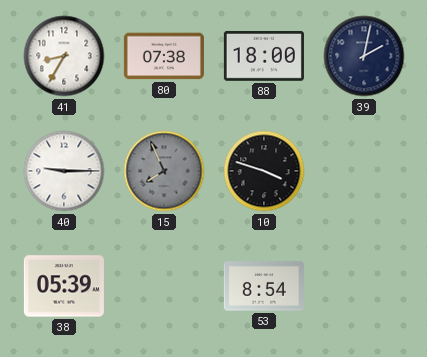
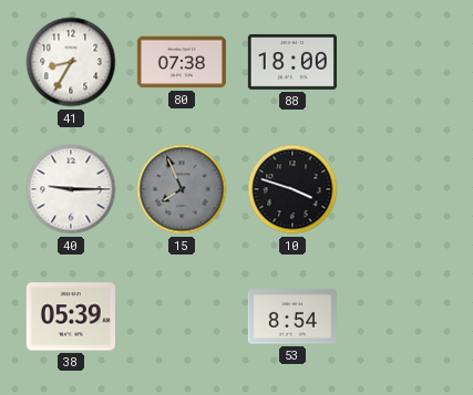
39: 2:02 -> none
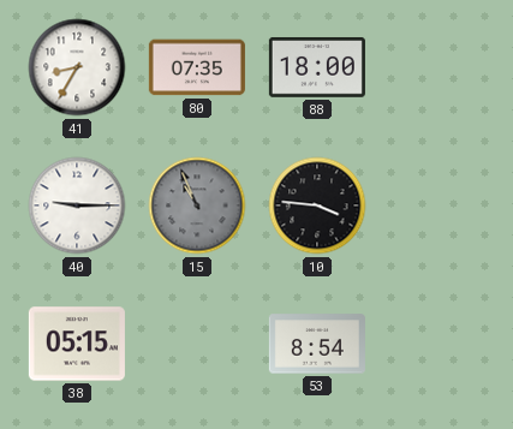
80: 07:38 -> 07:35
15: 7:56 -> 10:56
10: 3:48 -> 3:46
38: 05:39 -> 05:15
